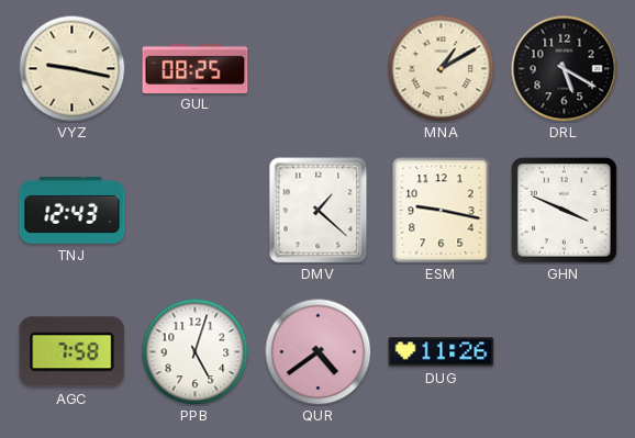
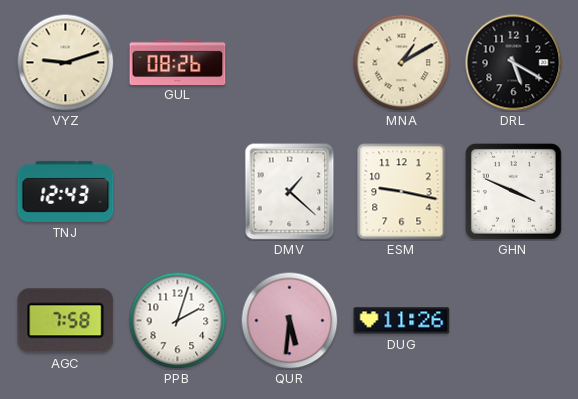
VYZ: 9:17 -> 9:12
GUL: 08:25 -> 08:26
PPB: 5:03 -> 2:03
QUR: 4:39 -> 5:31
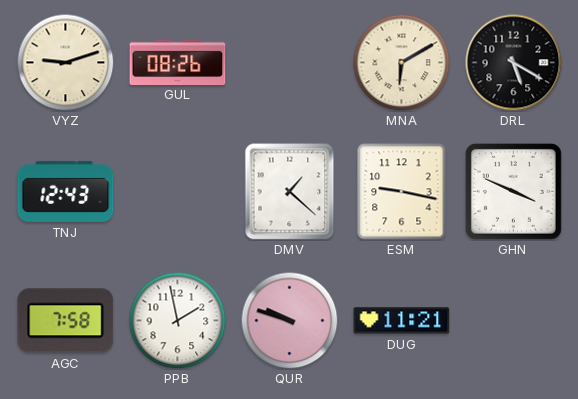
MNA: 1:10 -> 6:10
PPB: 2:03 -> 1:58
QUR: 5:31 -> 9:48
DUG: 11:26 -> 11:21
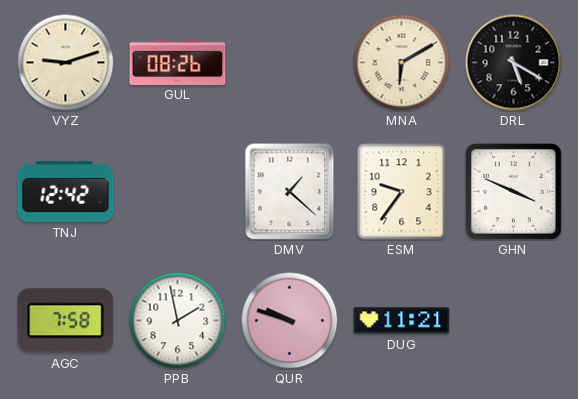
TNJ: 12:43 -> 12:42
ESM: 9:17 -> 9:36
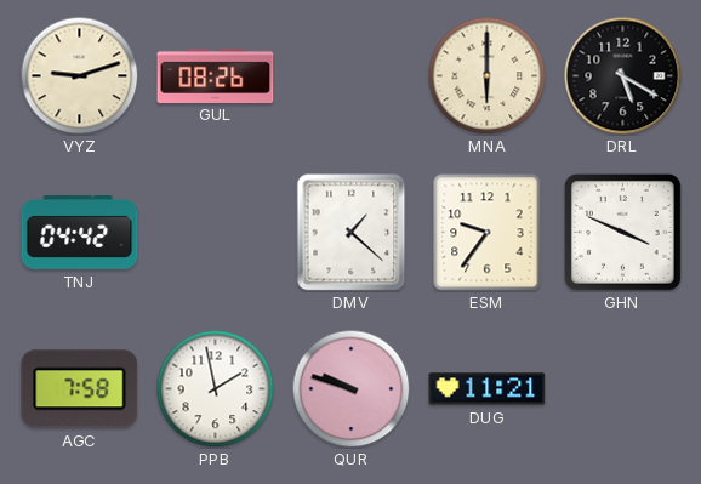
MNA: 6:10 -> 6:00
TNJ: 12:42 -> 04:42
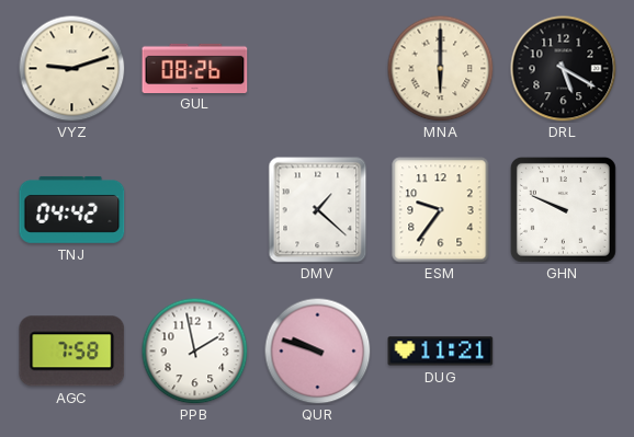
GHN: 3:49 -> 9:49
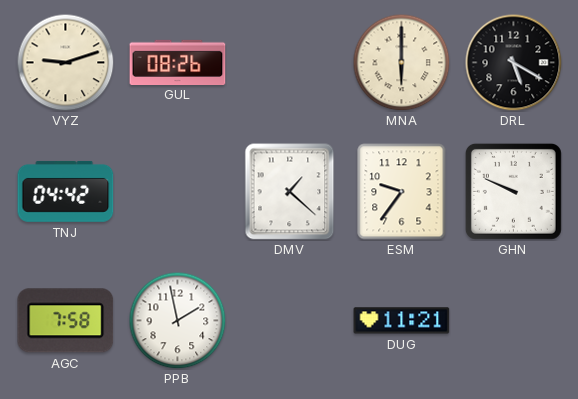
QUR: 9:48 -> none
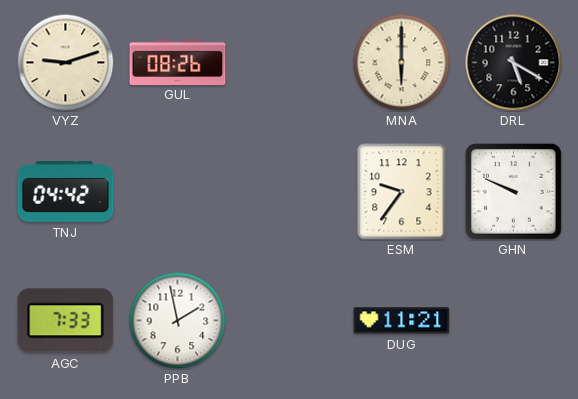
DMV: 1:22 -> none
AGC: 7:58 -> 7:33
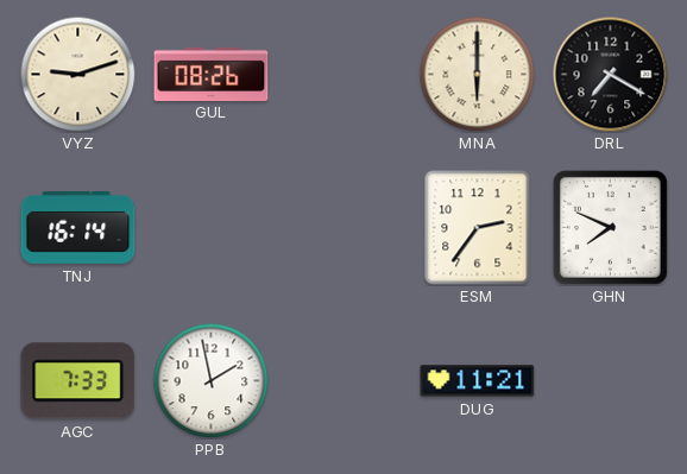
DRL: 5:20 -> 7:20
TNJ: 04:42 -> 16:14
ESM: 9:36 -> 2:36
GHN: 9:49 -> 7:49
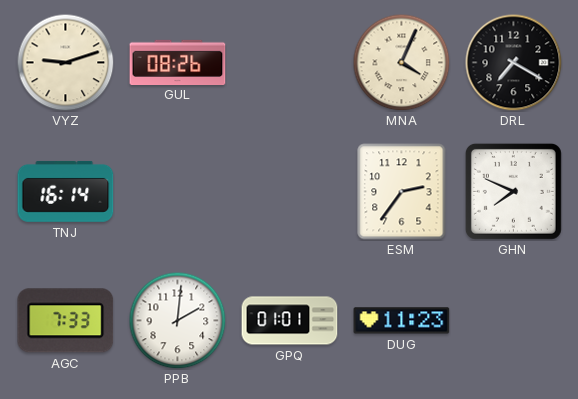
MNA: 6:00 -> 4:04
PPB: 1:58 -> 2:01
GPQ: none -> 01:01
DUG: 11:21 -> 11:23
